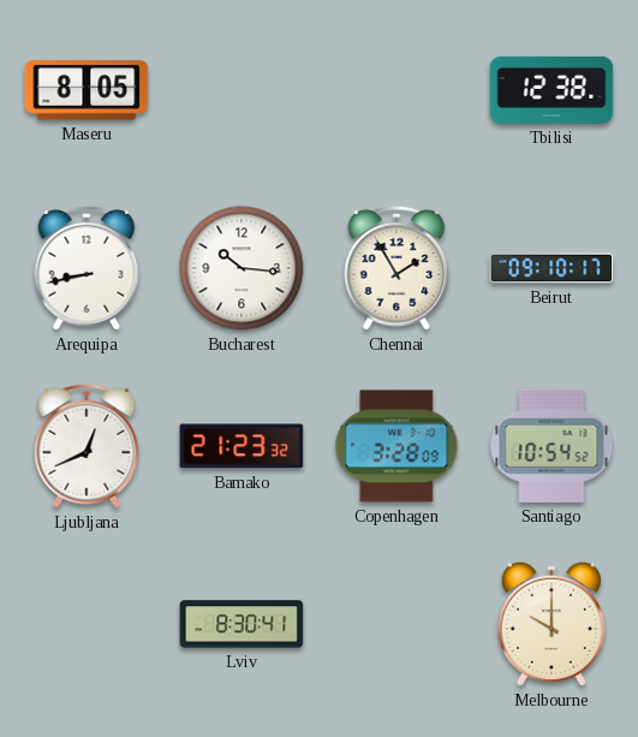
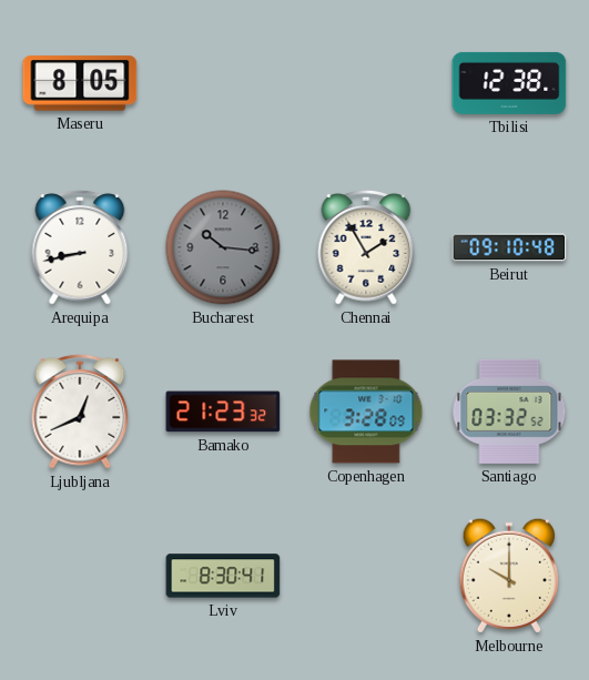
Bucharest dial: white -> grey
Beirut: 09:10:17 -> 09:10:48
Santiago: 10:54 -> 03:32
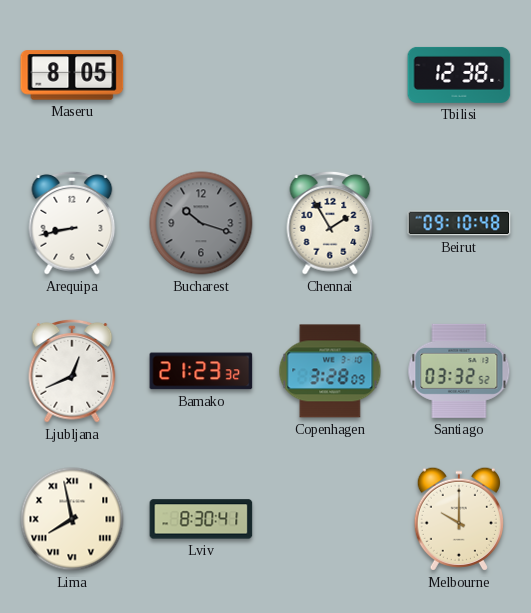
Bucharest: 10:16 -> 10:18
Lima: none -> 7:58
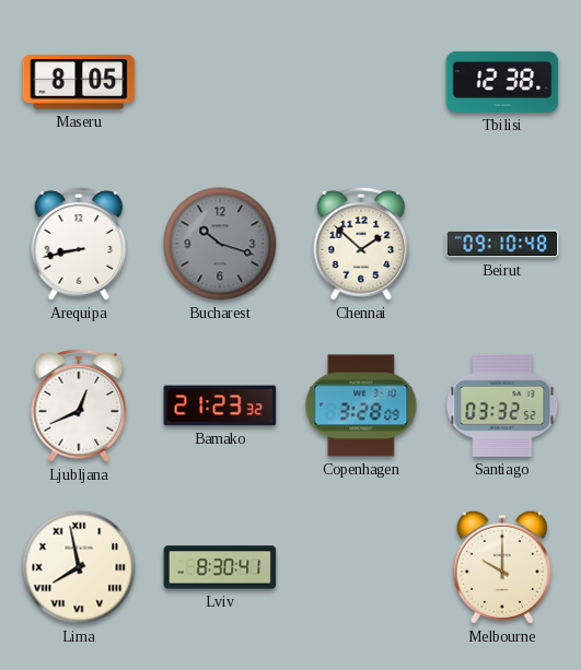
Chennai: 1:55 -> 1:52
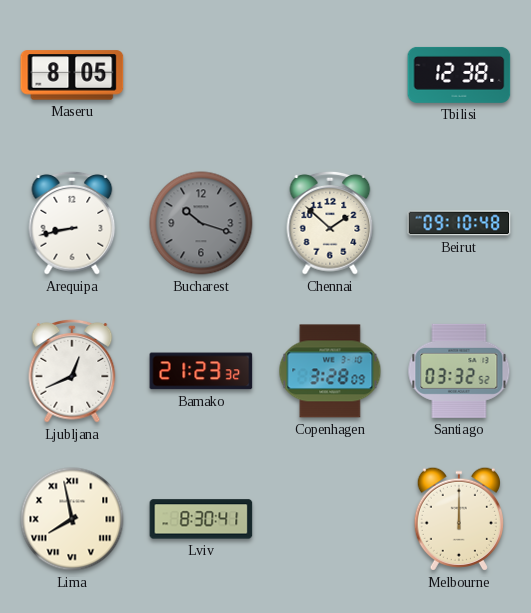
Melbourne: 10:00 -> 12:00
